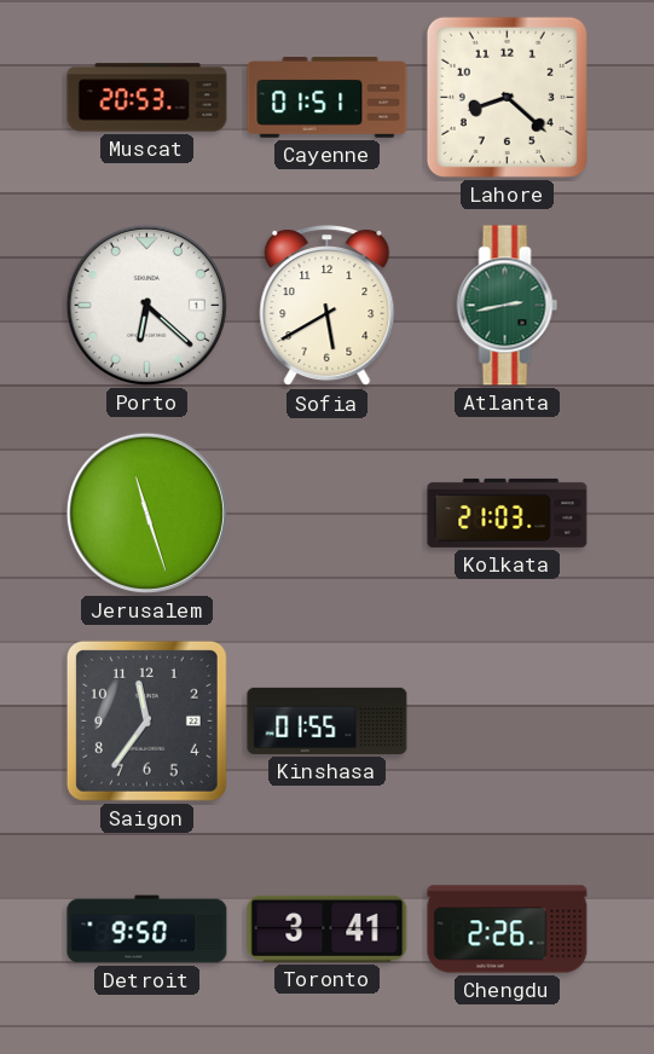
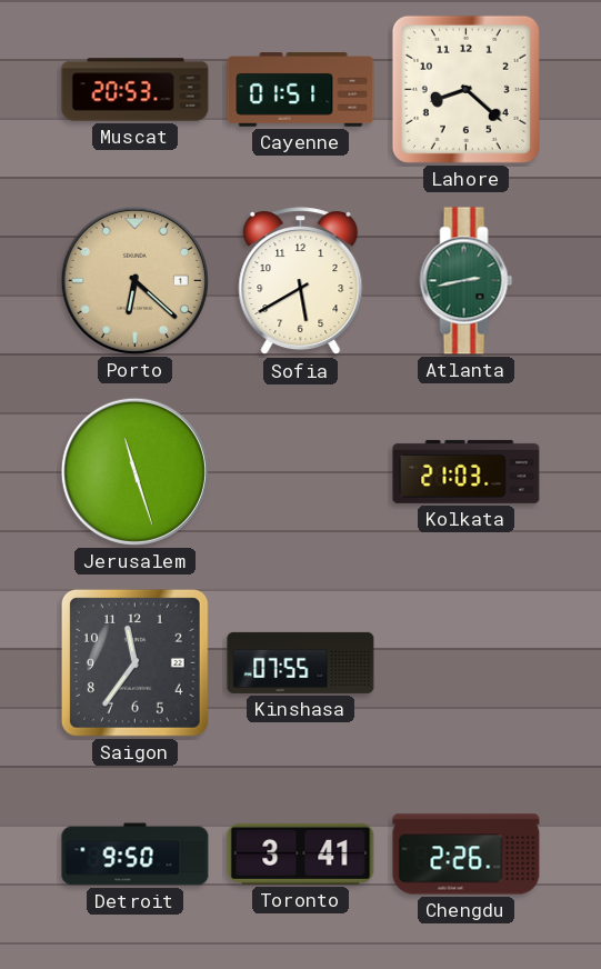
Porto dial: white -> champagne
Kinshasa: 01:55 -> 07:55
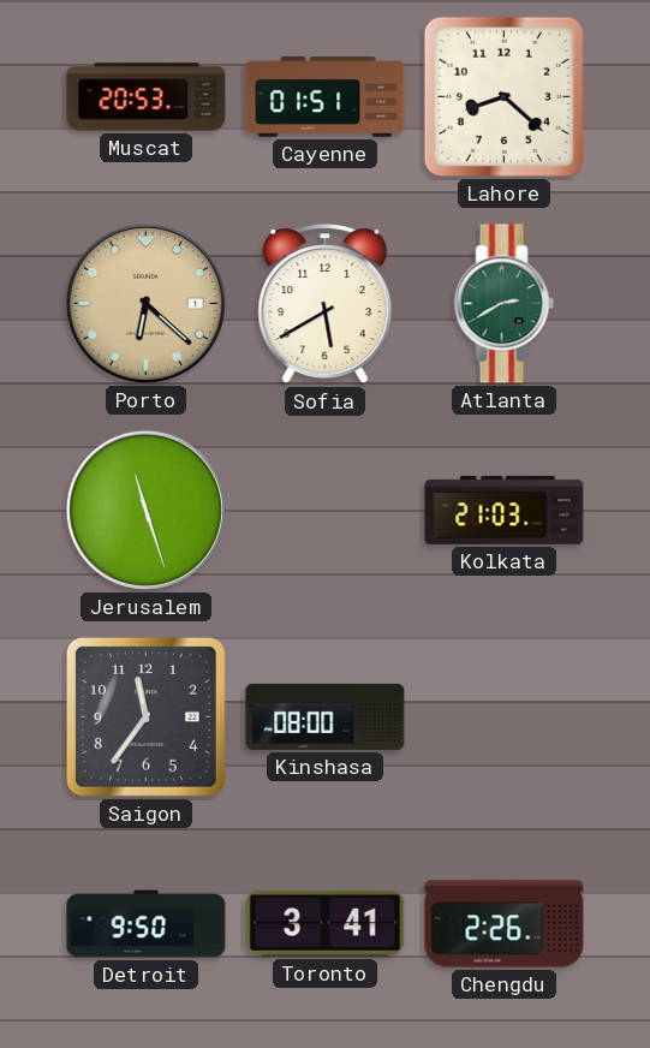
Atlanta: 2:43 -> 2:40
Kinshasa: 07:55 -> 08:00
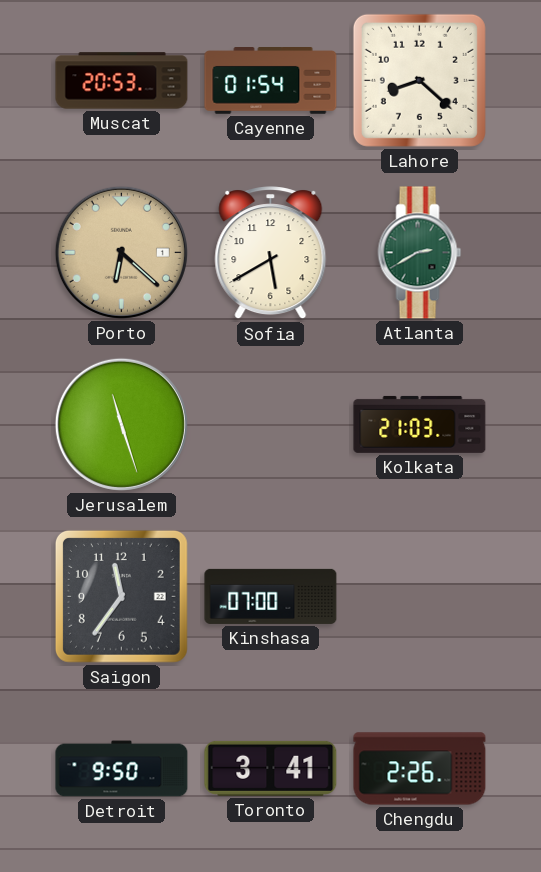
Cayenne: 01:51 -> 01:54
Kinshasa: 08:00 -> 07:00
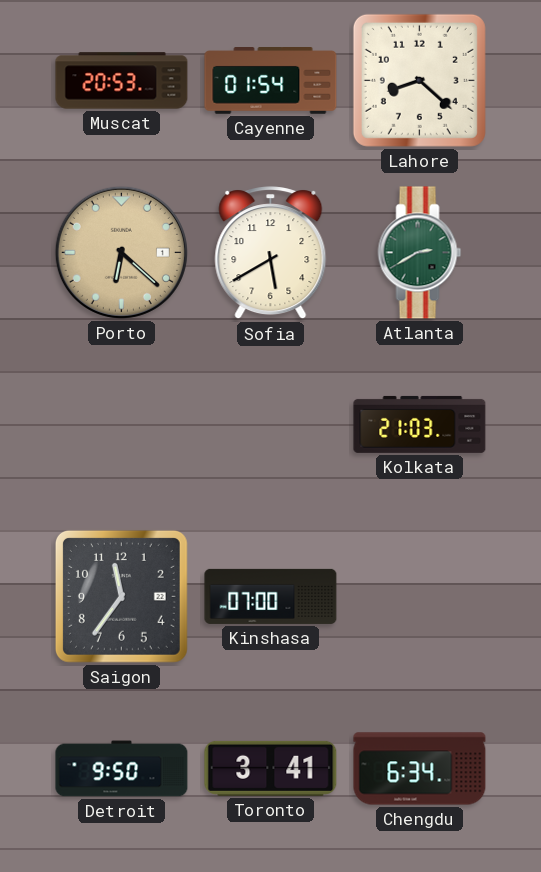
Jerusalem: 11:27 -> none
Chengdu: 2:26 -> 6:34
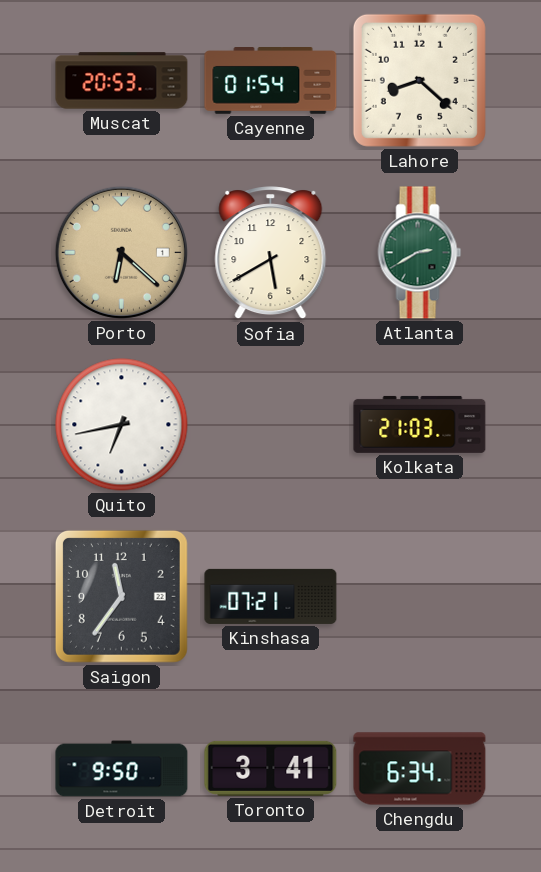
Quito: none -> 6:43
Kinshasa: 07:00 -> 07:21
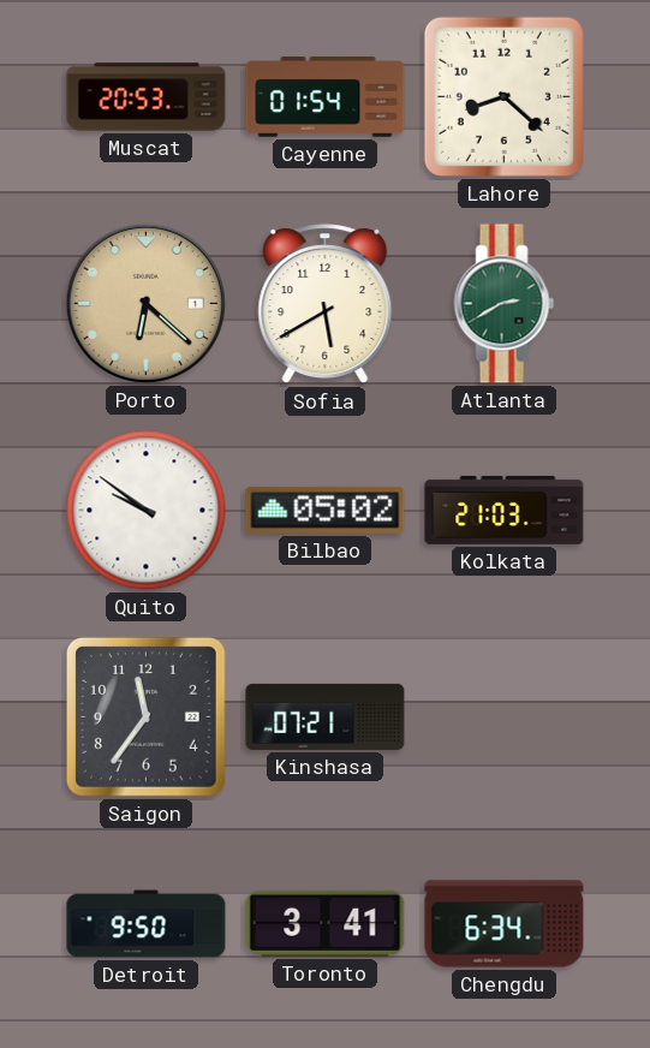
Quito: 6:43 -> 9:51
Bilbao: none -> 05:02
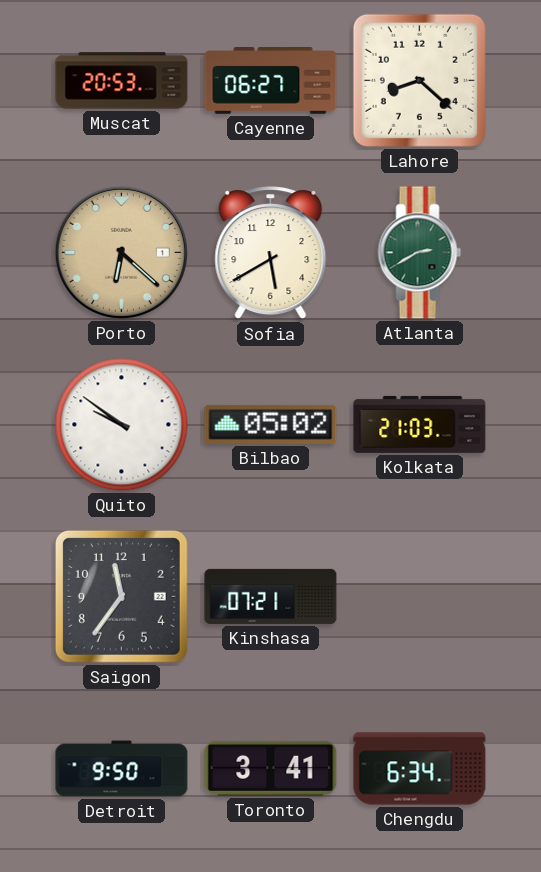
Cayenne: 01:54 -> 06:27
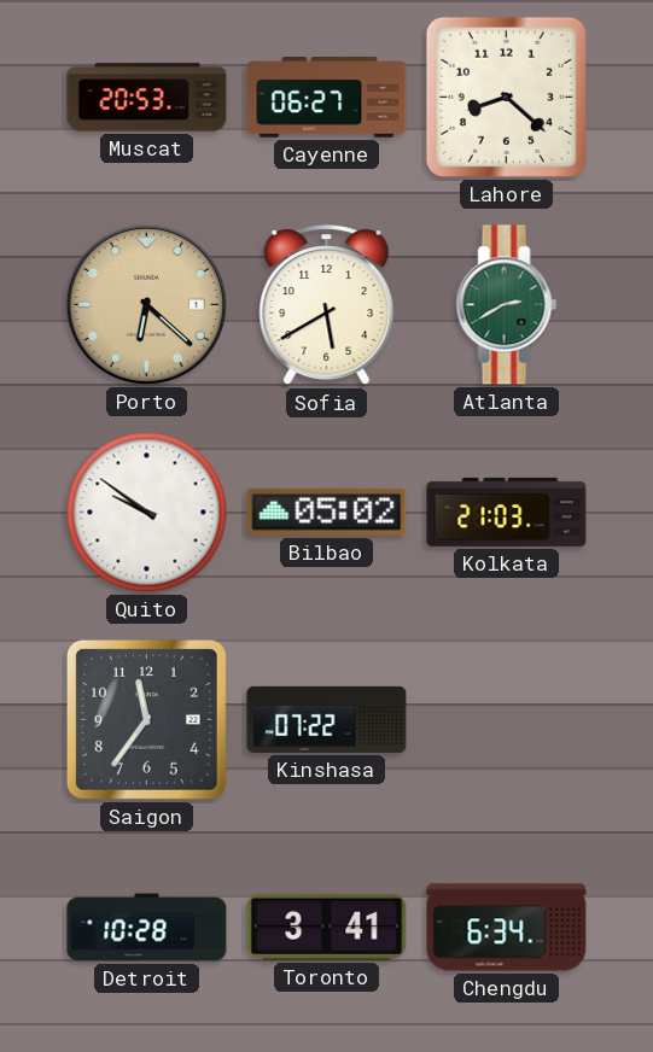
Kinshasa: 07:21 -> 07:22
Detroit: 9:50 -> 10:28
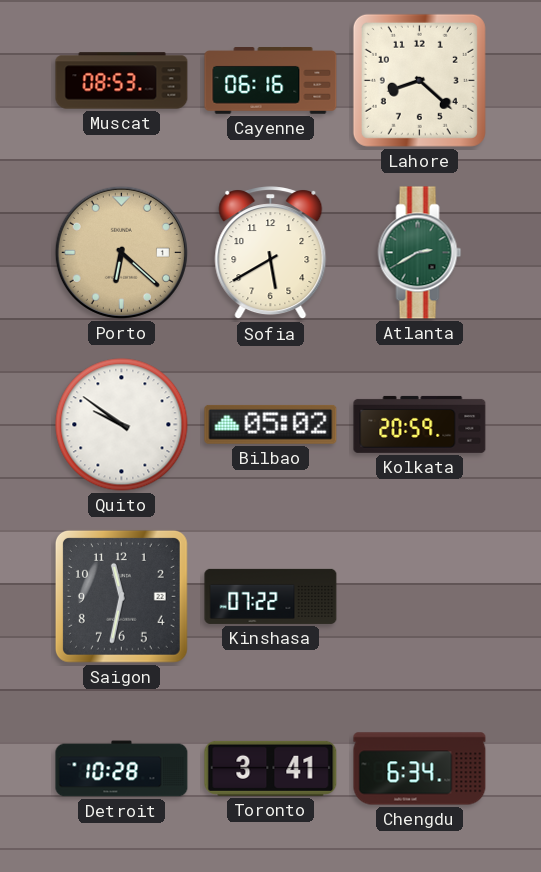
Muscat: 20:53 -> 08:53
Cayenne: 06:27 -> 06:16
Kolkata: 21:03 -> 20:59
Saigon: 11:36 -> 11:32
